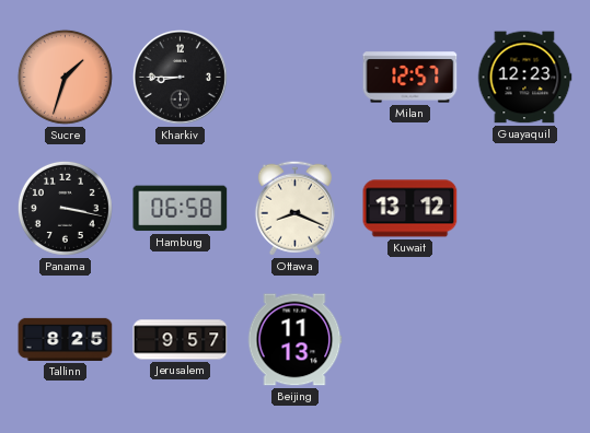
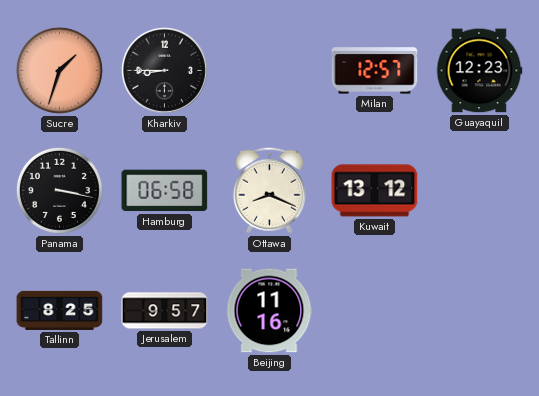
Beijing: 11:13 -> 11:16
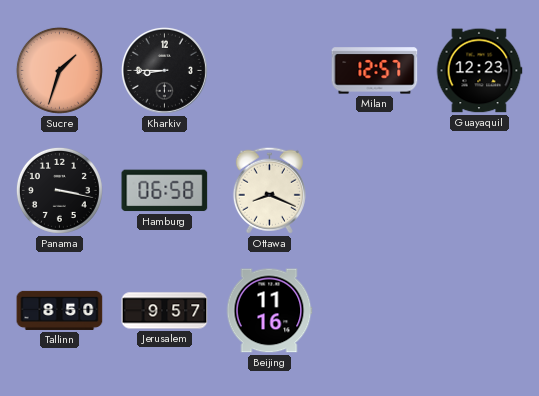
Kuwait: 13:12 -> none
Tallinn: 8:25 -> 8:50
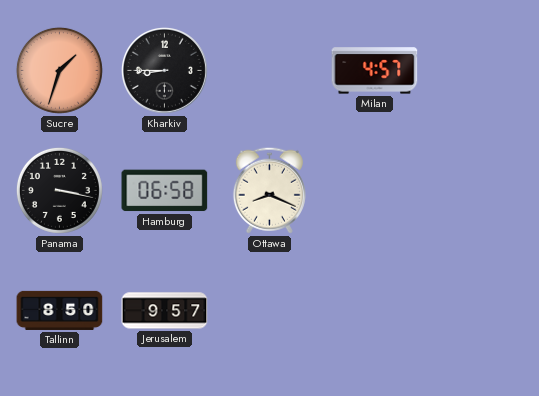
Milan: 12:57 -> 4:57
Guayaquil: 12:23 -> none
Beijing: 11:16 -> none
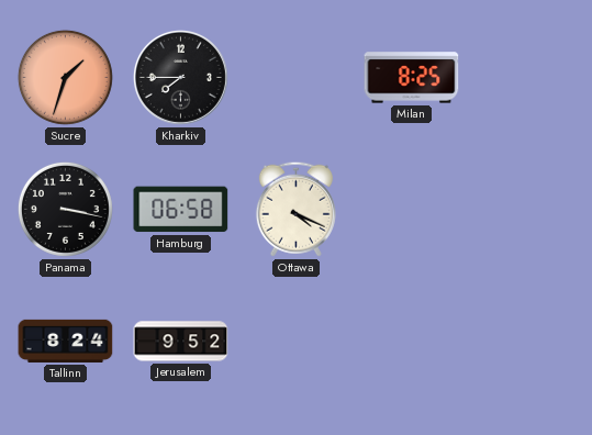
Kharkiv: 8:45 -> 7:45
Milan: 4:57 -> 8:25
Ottawa: 8:19 -> 4:19
Tallinn: 8:50 -> 8:24
Jerusalem: 9:57 -> 9:52
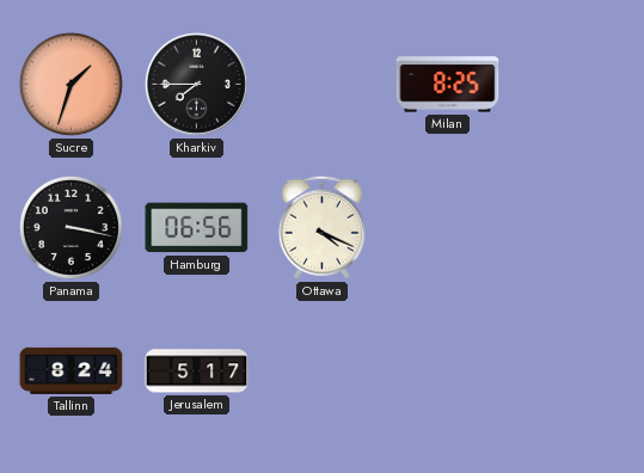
Hamburg: 06:58 -> 06:56
Jerusalem: 9:52 -> 5:17
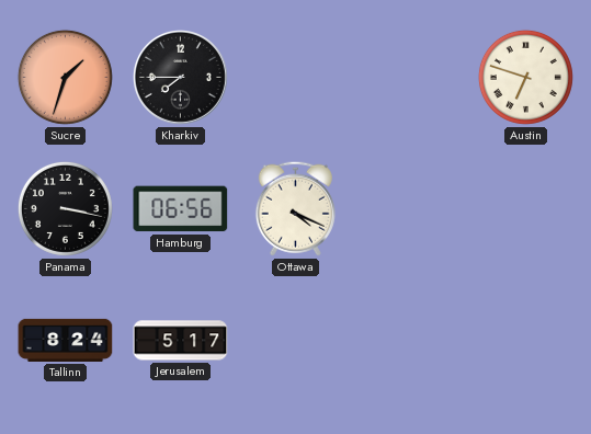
Milan: 8:25 -> none
Austin: none -> 6:48
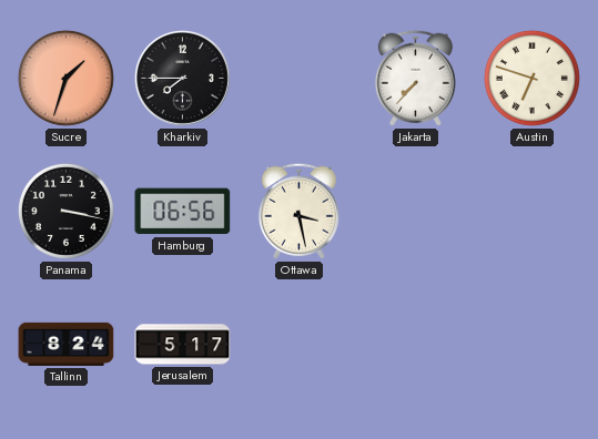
Jakarta: none -> 7:37
Ottawa: 4:19 -> 3:28
